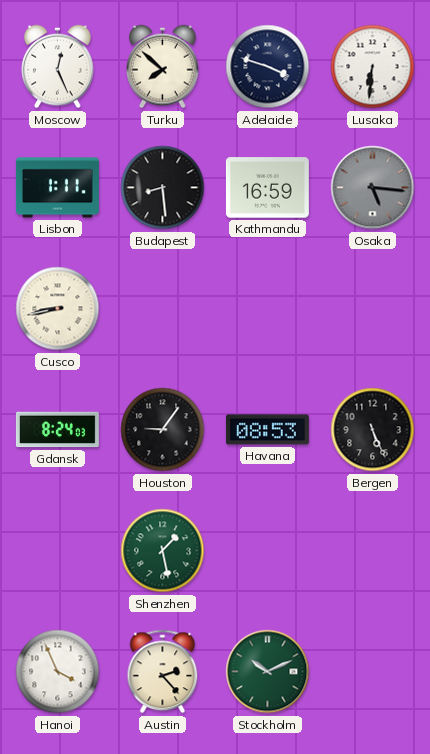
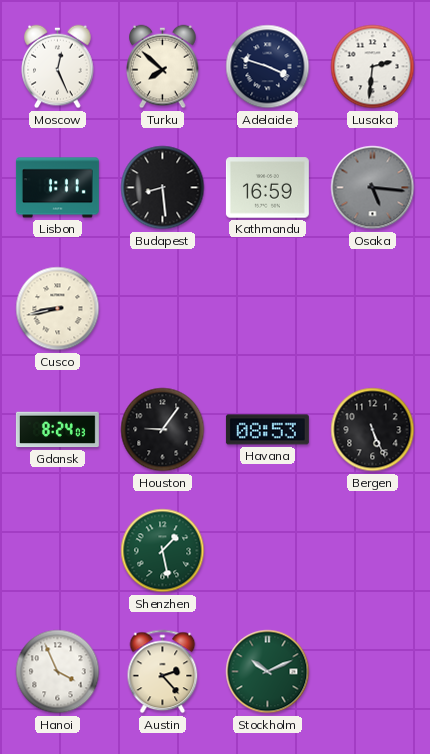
Lusaka: 6:31 -> 2:31
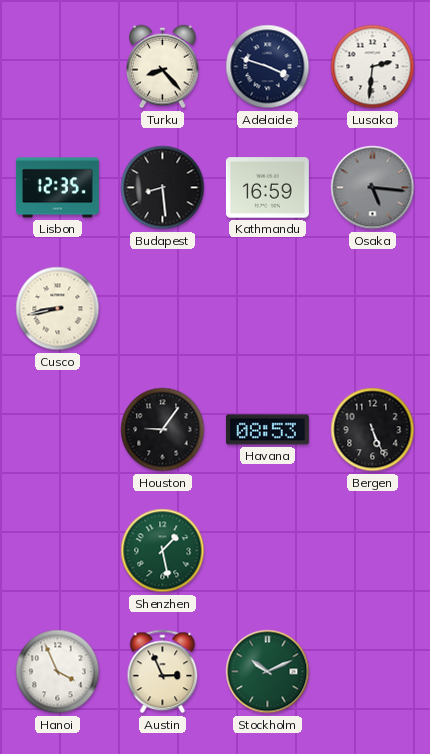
Moscow: 12:26 -> none
Turku: 7:52 -> 8:23
Lisbon: 1:11 -> 12:35
Gdansk: 8:24 -> none
Austin: 2:23 -> 2:56
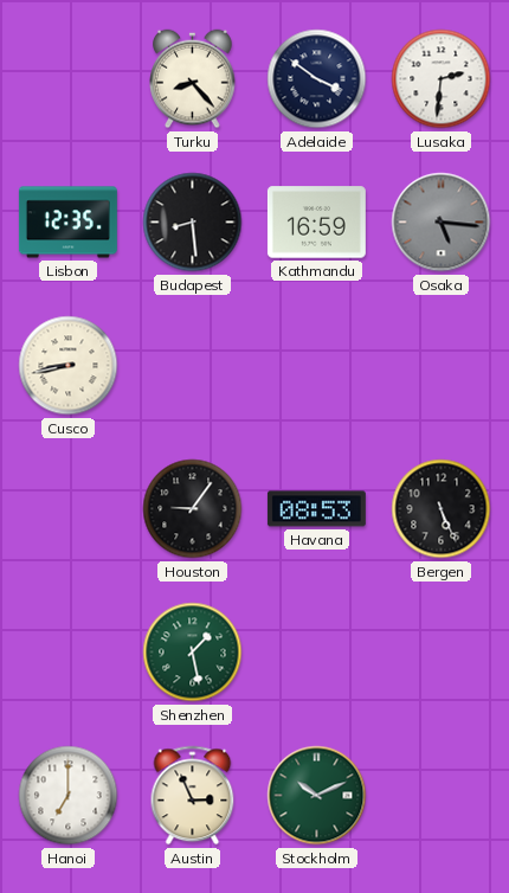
Adelaide: 3:48 -> 3:51
Hanoi: 3:56 -> 7:00
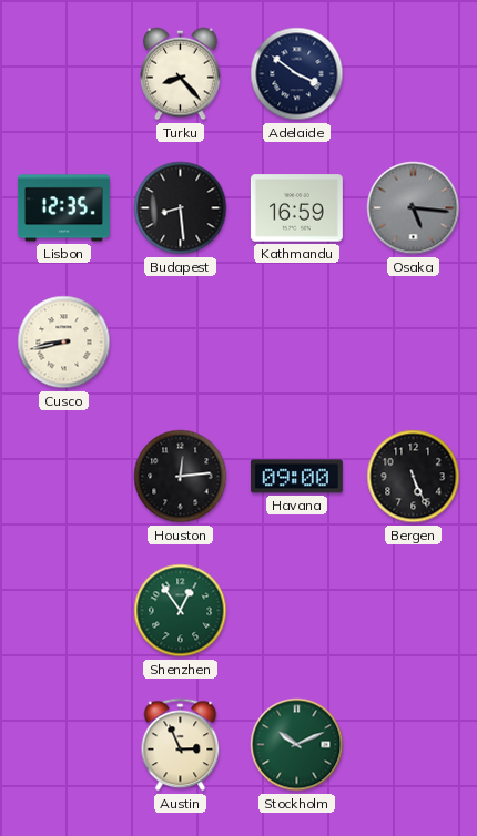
Lusaka: 2:31 -> none
Houston: 9:06 -> 12:14
Havana: 08:53 -> 09:00
Shenzhen: 1:28 -> 12:54
Hanoi: 7:00 -> none
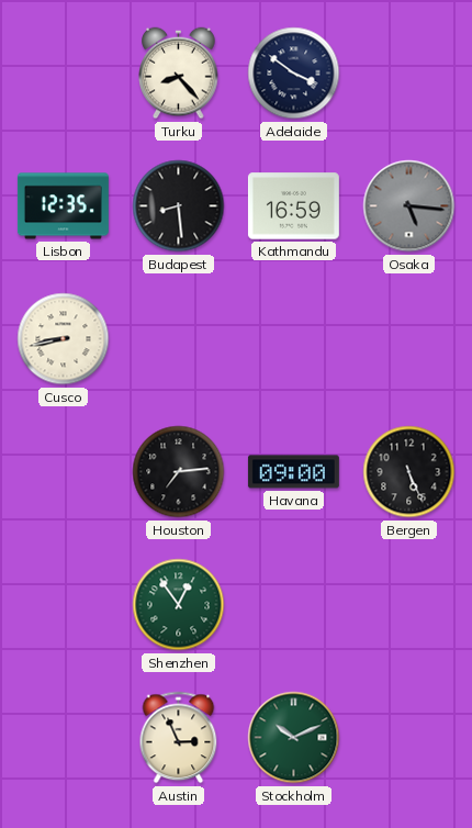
Houston: 12:14 -> 7:14
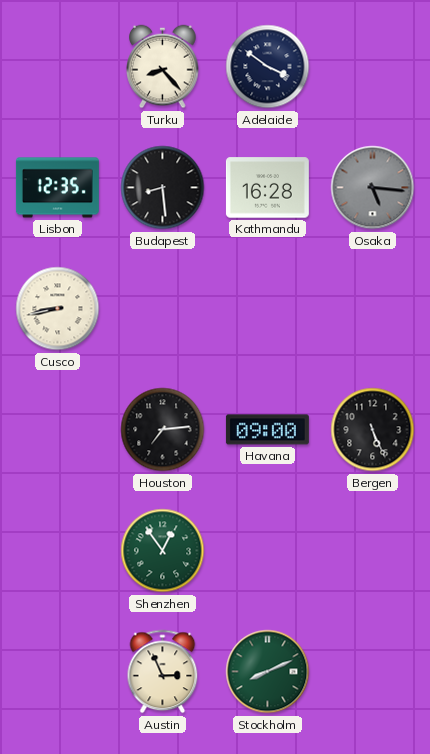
Kathmandu: 16:59 -> 16:28
Stockholm: 10:11 -> 8:11
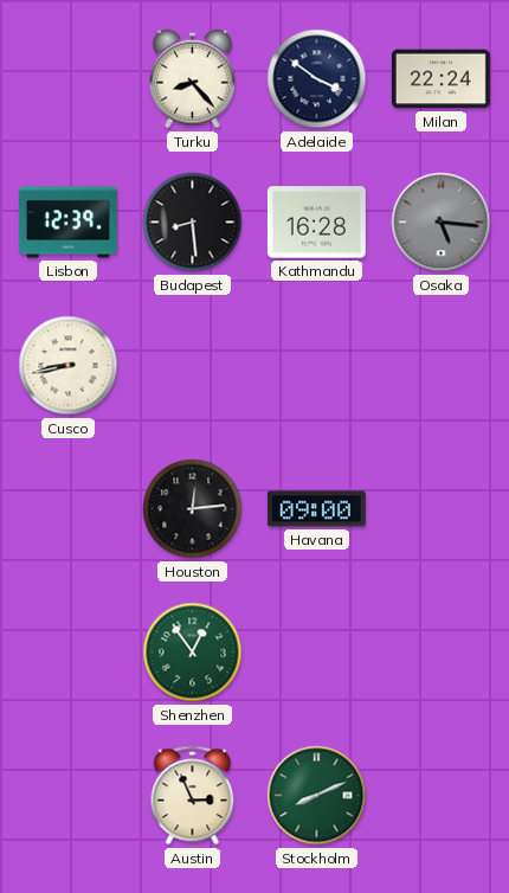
Milan: none -> 22:24
Lisbon: 12:35 -> 12:39
Houston: 7:14 -> 12:14
Bergen: 5:26 -> none
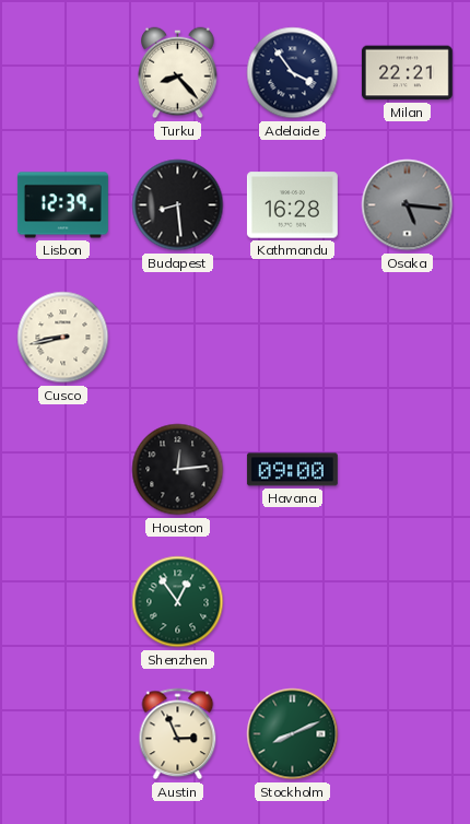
Adelaide: 3:51 -> 3:54
Milan: 22:24 -> 22:21
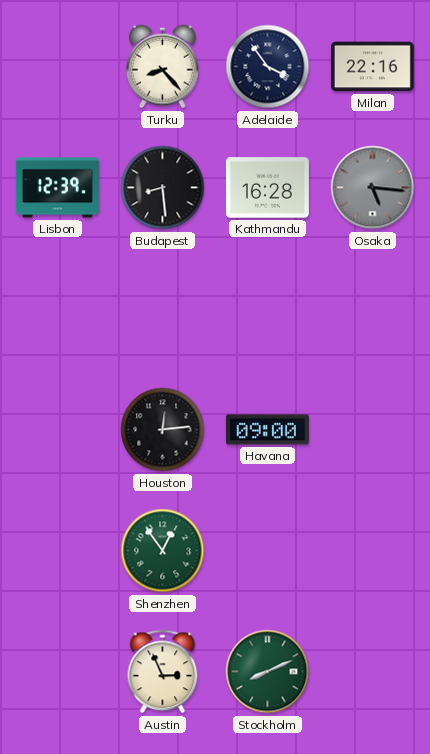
Milan: 22:21 -> 22:16
Cusco: 8:43 -> none
